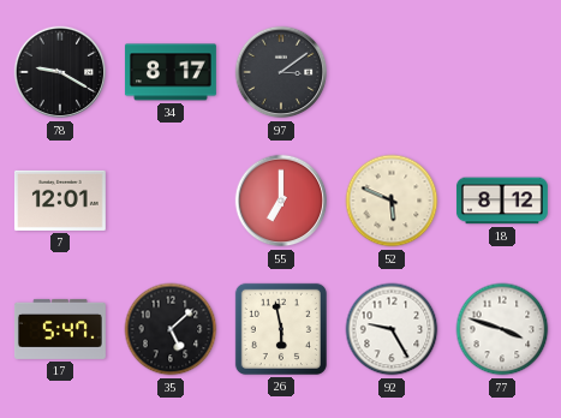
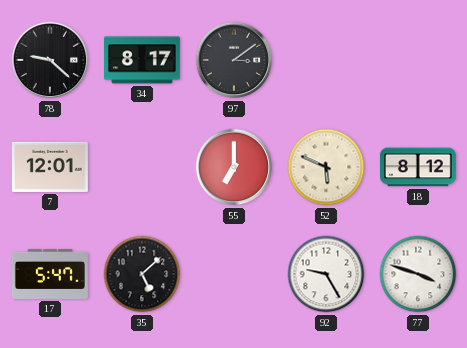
78: 9:20 -> 9:22
26: 5:58 -> none
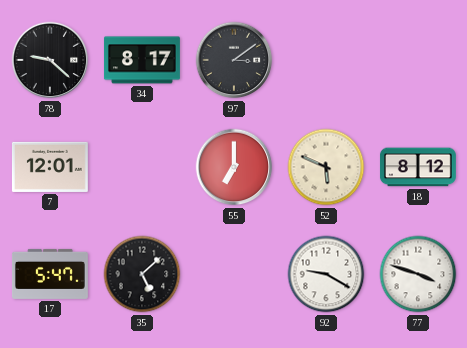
92: 9:25 -> 9:20
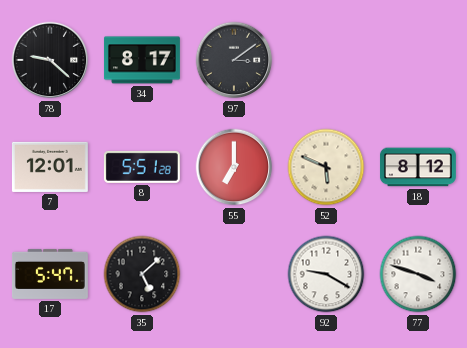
8: none -> 5:51
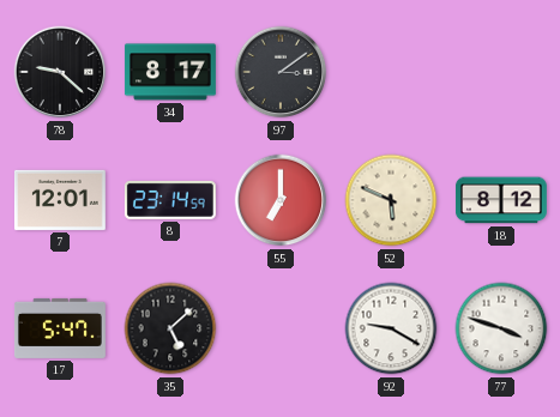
8: 5:51 -> 23:14
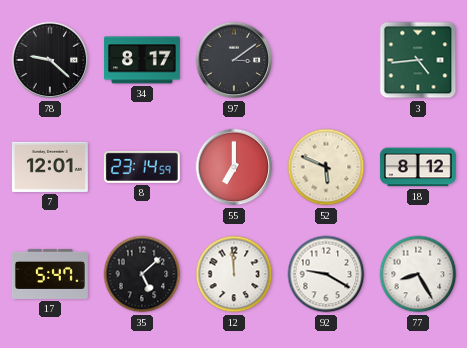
3: none -> 4:44
12: none -> 11:59
77: 3:48 -> 8:25
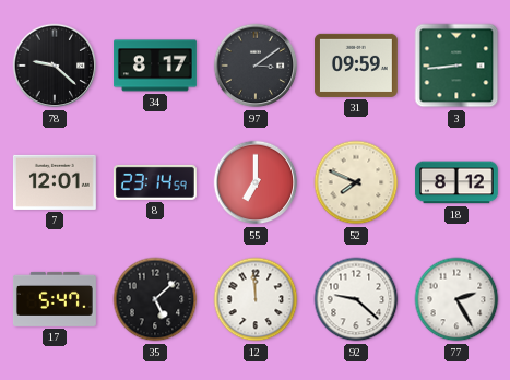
31: none -> 09:59
3: 4:44 -> 8:44
52: 5:49 -> 7:49
92: 9:20 -> 9:22
77: 8:25 -> 2:25
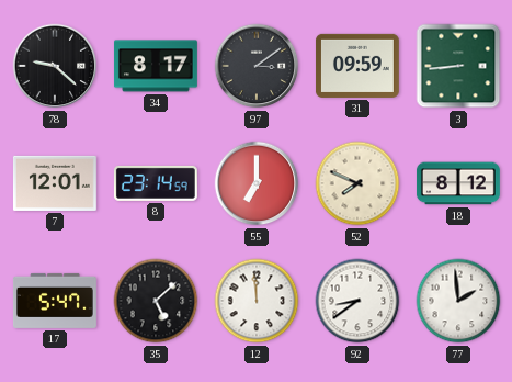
92: 9:22 -> 8:39
77: 2:25 -> 1:59
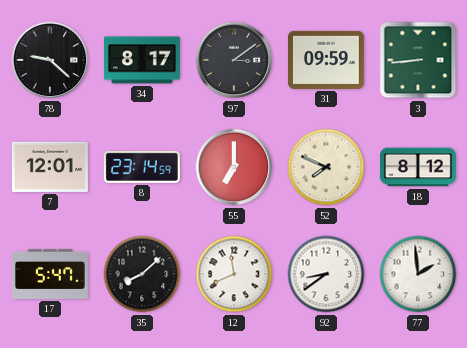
35: 5:08 -> 8:08
12: 11:59 -> 11:41
